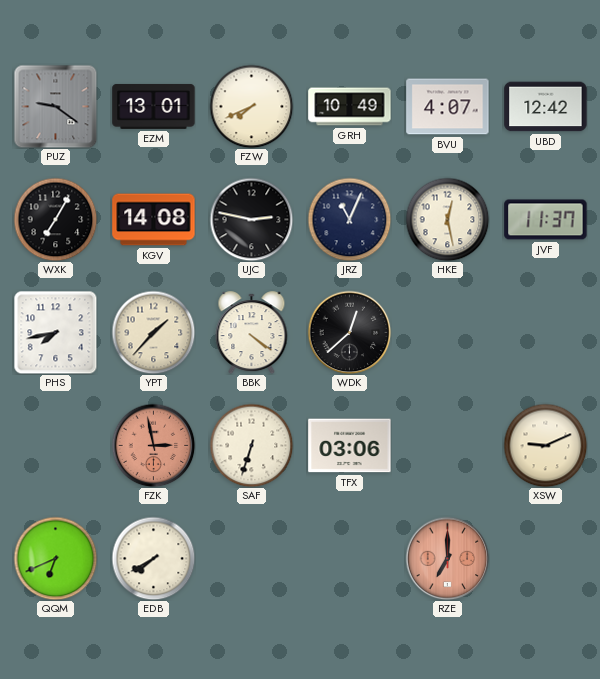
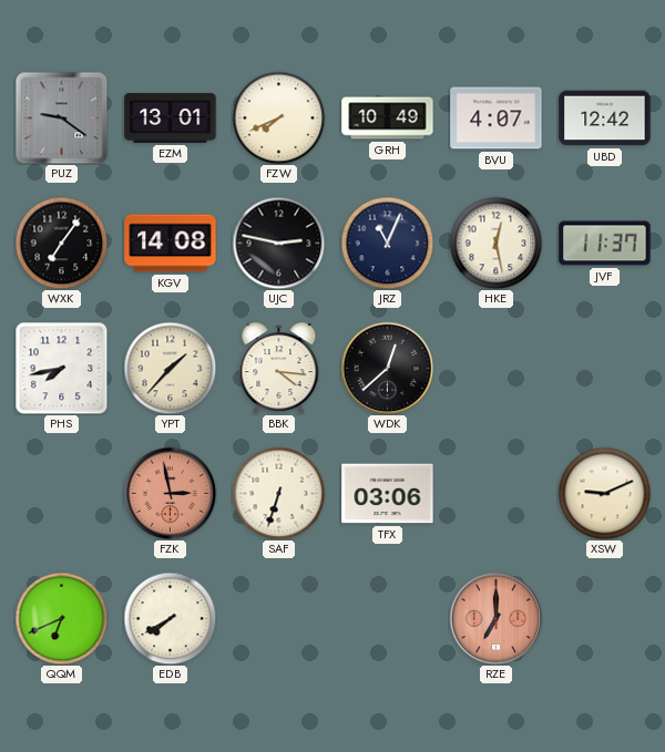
WXK: 7:05 -> 7:06
BBK: 4:21 -> 4:16
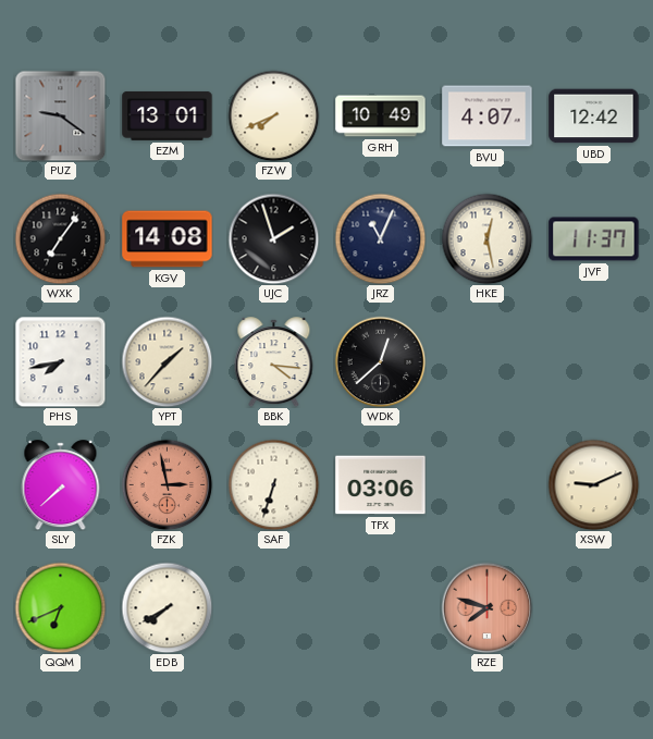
UJC: 2:47 -> 1:57
SLY: none -> 7:38
RZE: 7:00 -> 7:48
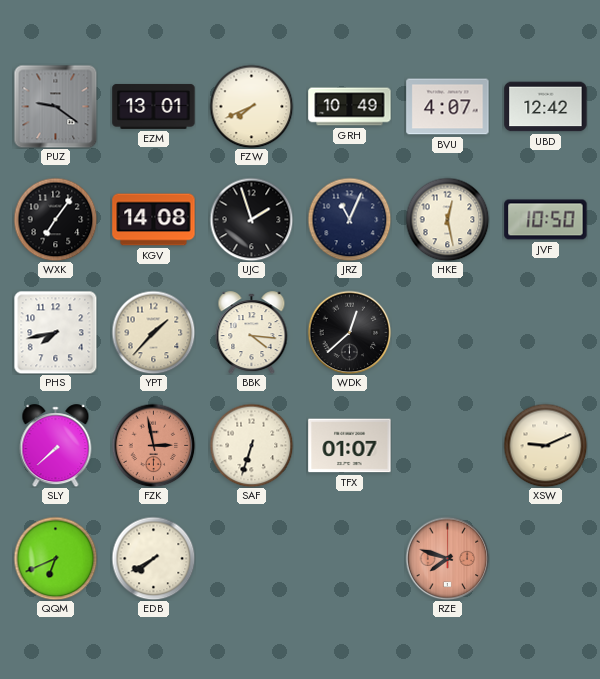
JVF: 11:37 -> 10:50
TFX: 03:06 -> 01:07
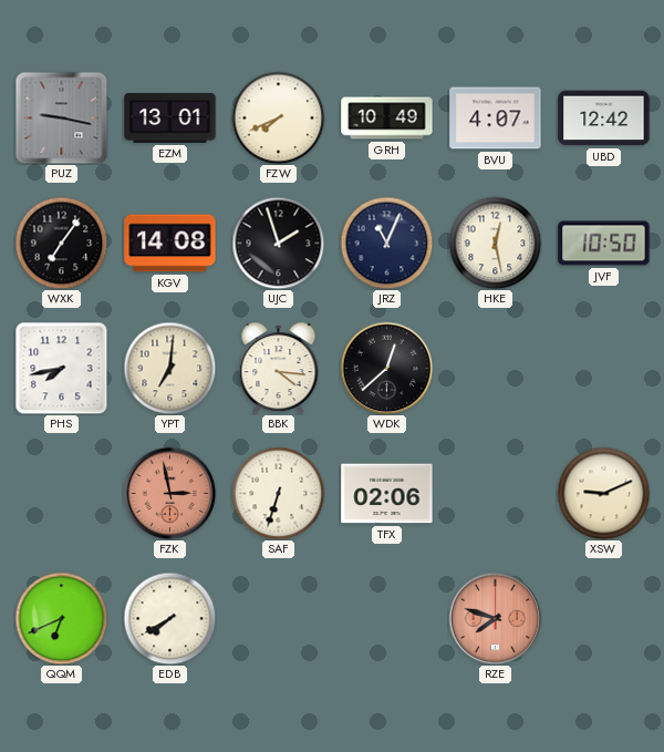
PUZ: 9:21 -> 9:17
YPT: 1:37 -> 7:01
SLY: 7:38 -> none
TFX: 01:07 -> 02:06
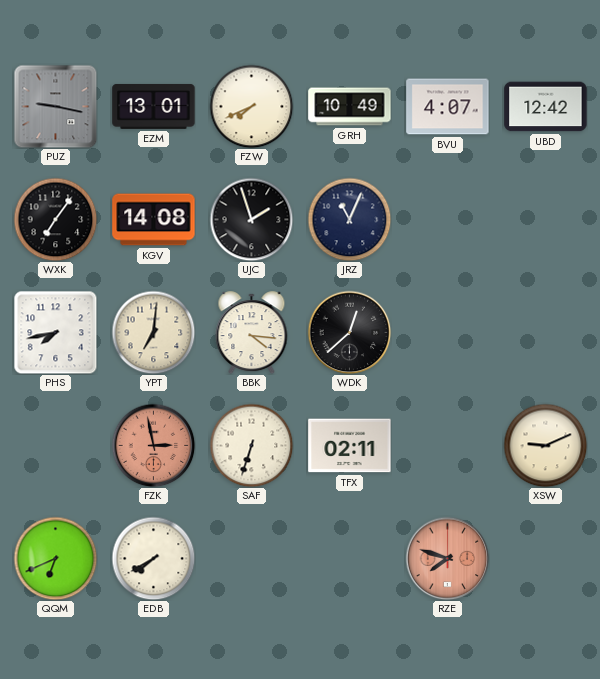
HKE: 12:28 -> none
JVF: 10:50 -> none
TFX: 02:06 -> 02:11
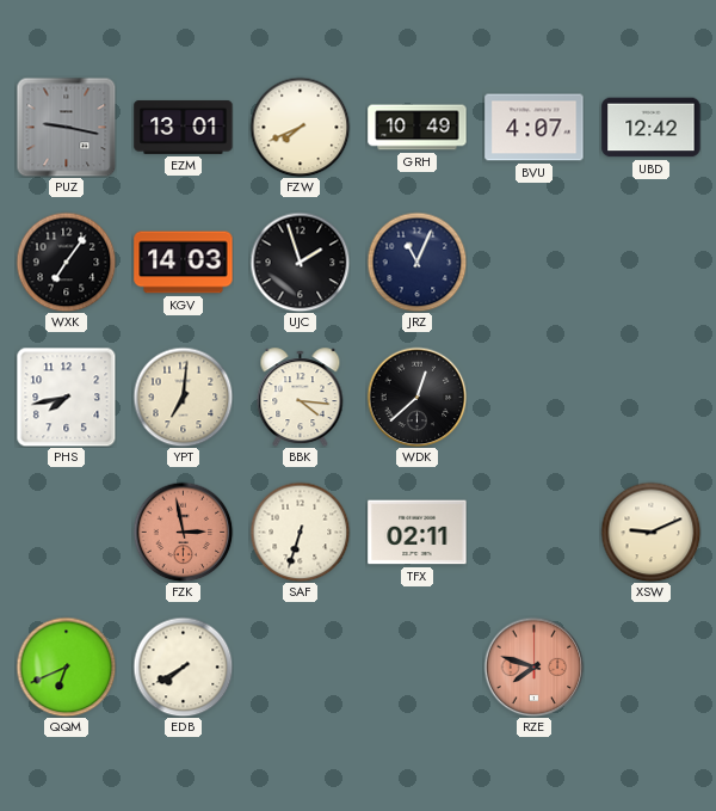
KGV: 14:08 -> 14:03
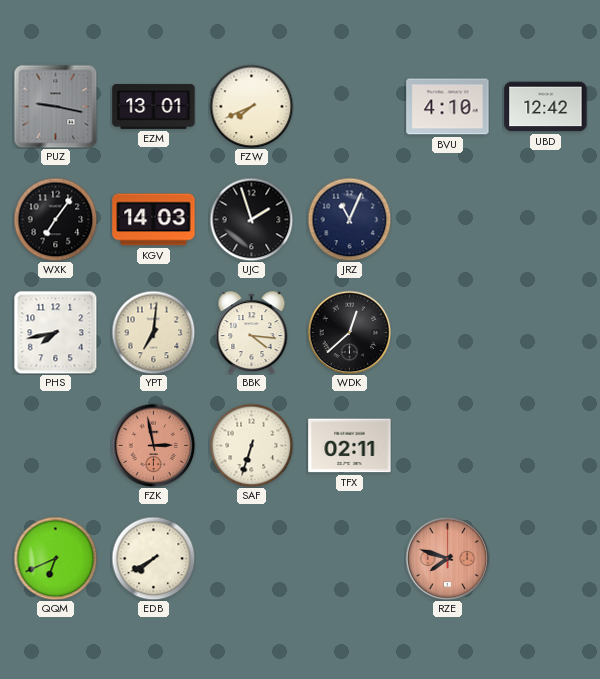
GRH: 10:49 -> none
BVU: 4:07 -> 4:10
XSW: 9:11 -> none
